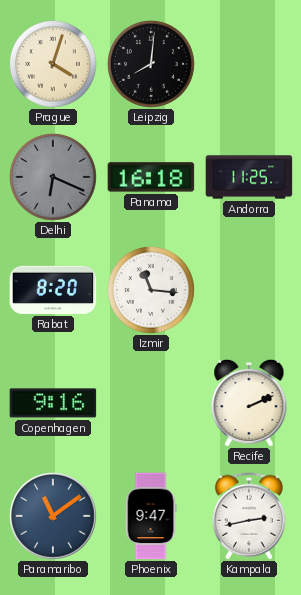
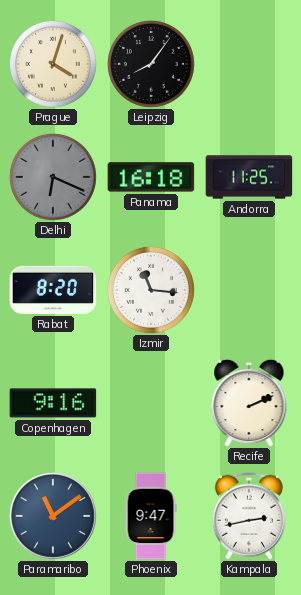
Leipzig: 8:01 -> 8:06
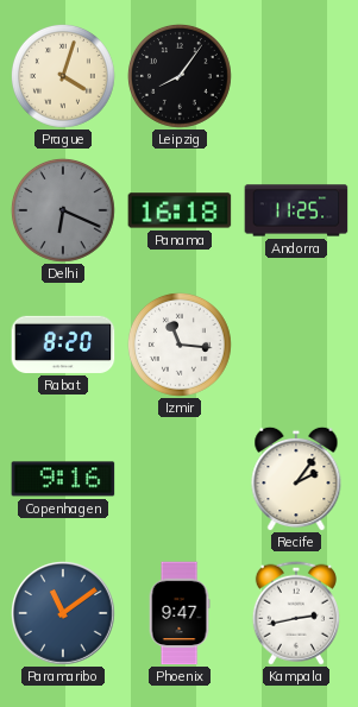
Recife: 2:11 -> 2:06
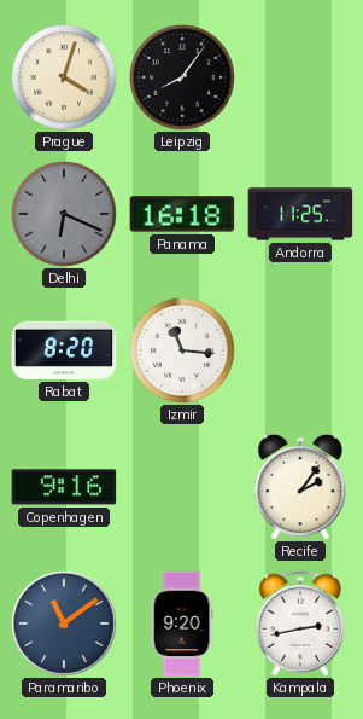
Phoenix: 9:47 -> 9:20
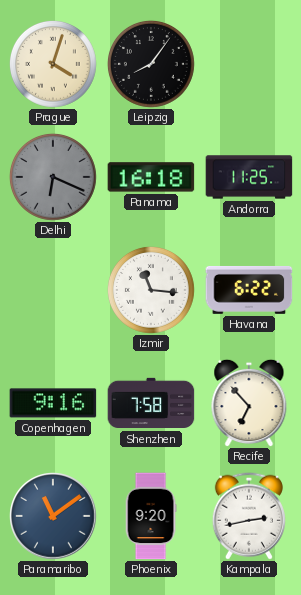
Rabat: 8:20 -> none
Havana: none -> 6:22
Shenzhen: none -> 7:58
Recife: 2:06 -> 6:53
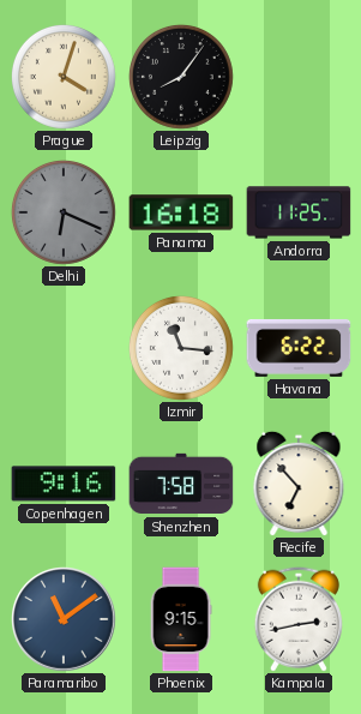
Phoenix: 9:20 -> 9:15
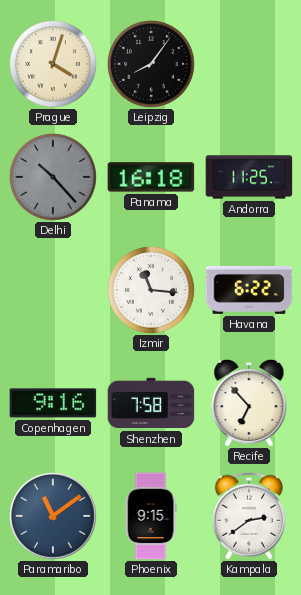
Delhi: 6:19 -> 10:23
Kampala: 2:43 -> 2:39
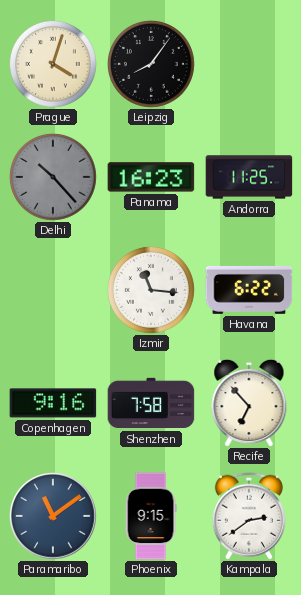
Panama: 16:18 -> 16:23
